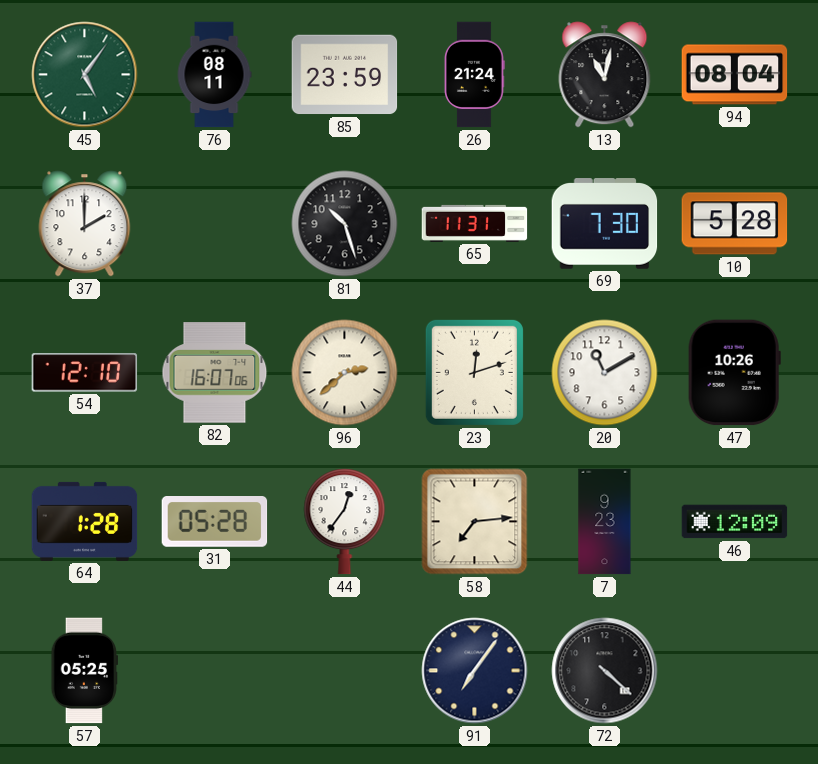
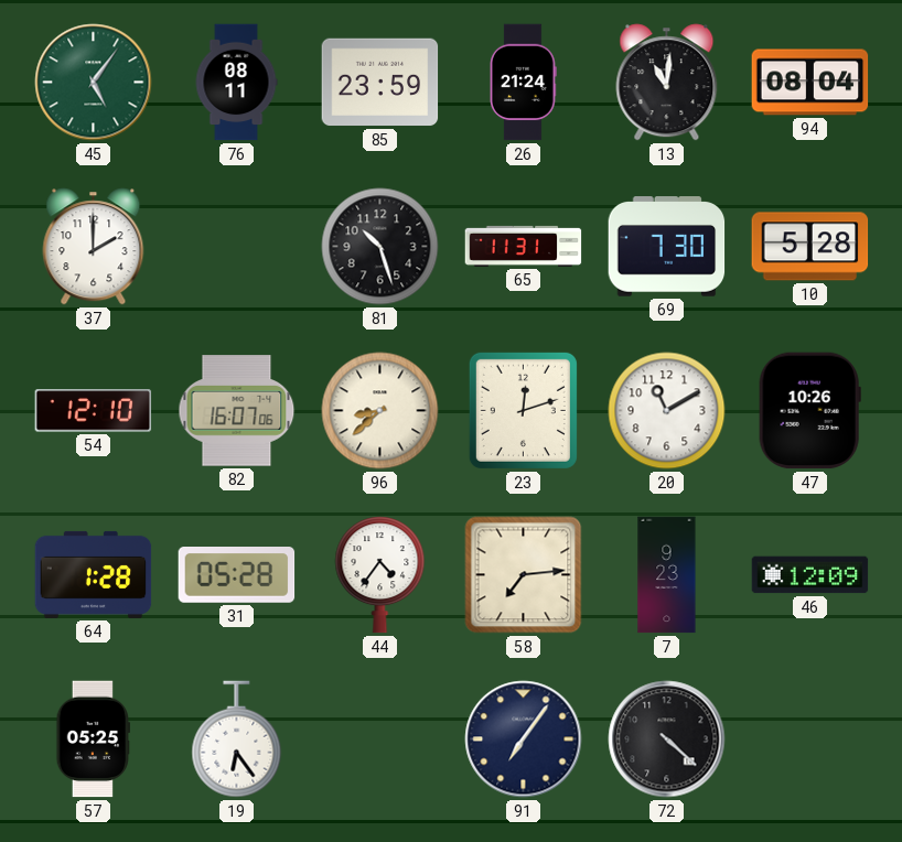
13: 11:02 -> 11:01
96: 2:38 -> 8:38
44: 12:36 -> 4:36
19: none -> 6:24
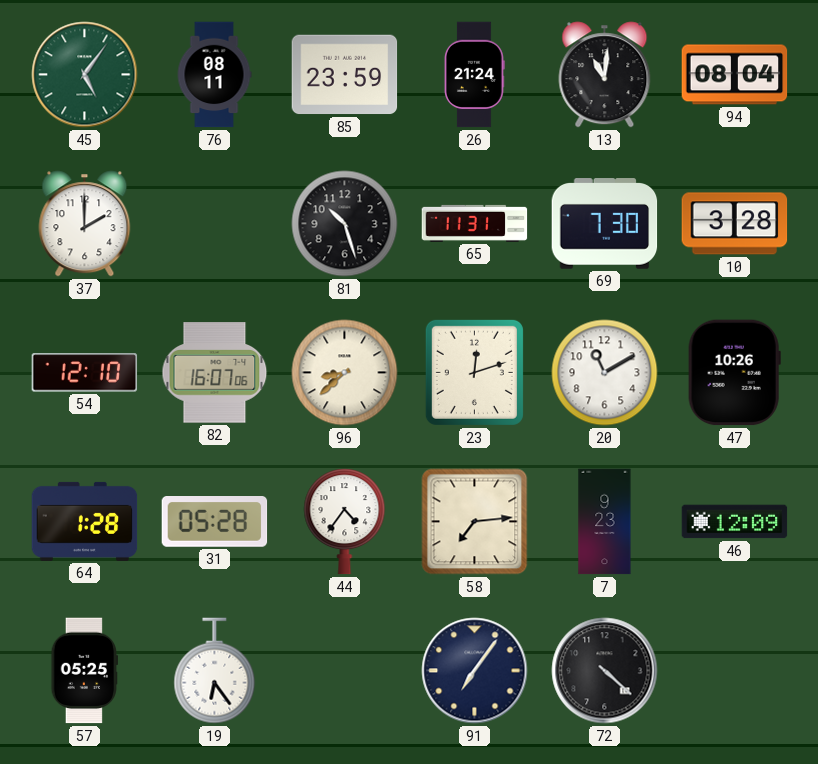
10: 5:28 -> 3:28
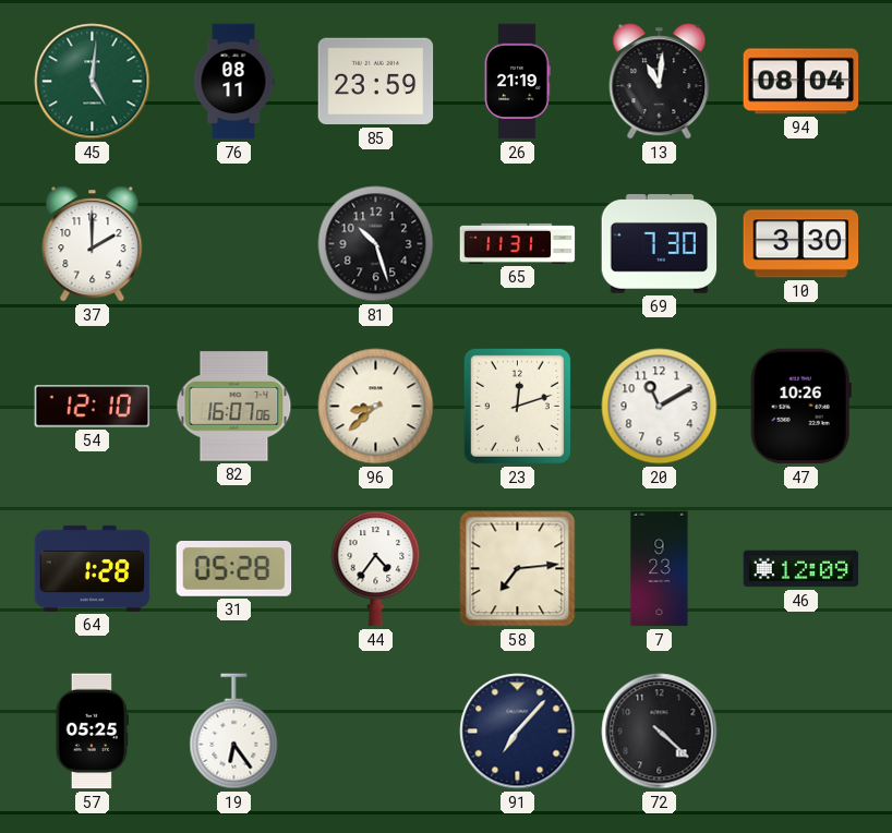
45: 5:06 -> 5:01
26: 21:24 -> 21:19
10: 3:28 -> 3:30
91: 7:06 -> 7:07
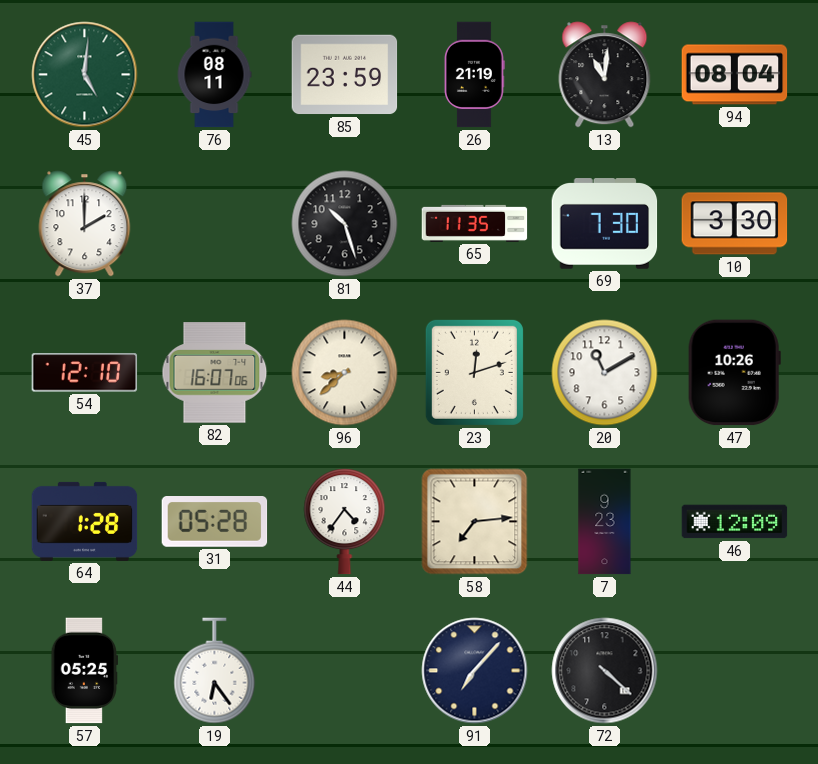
65: 11:31 -> 11:35
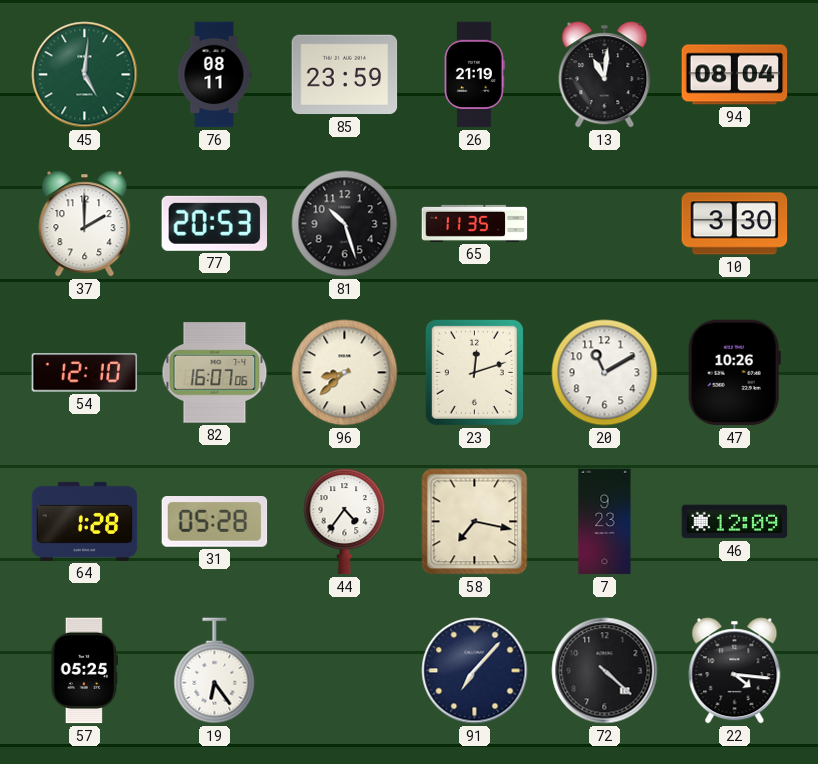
77: none -> 20:53
69: 7:30 -> none
58: 7:14 -> 7:17
22: none -> 4:16
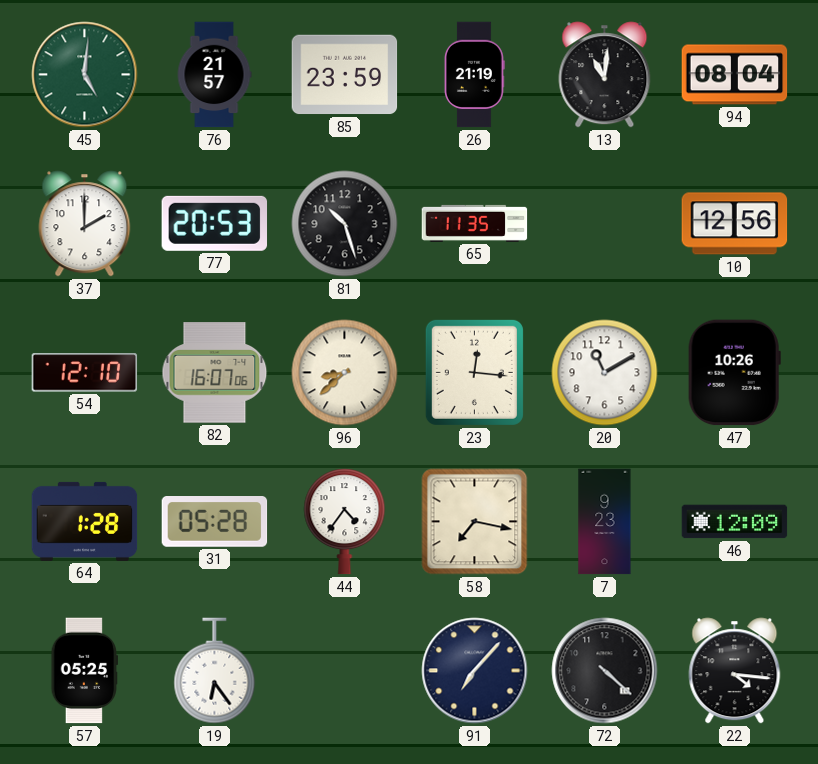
76: 08:11 -> 21:57
10: 3:30 -> 12:56
23: 12:12 -> 12:16
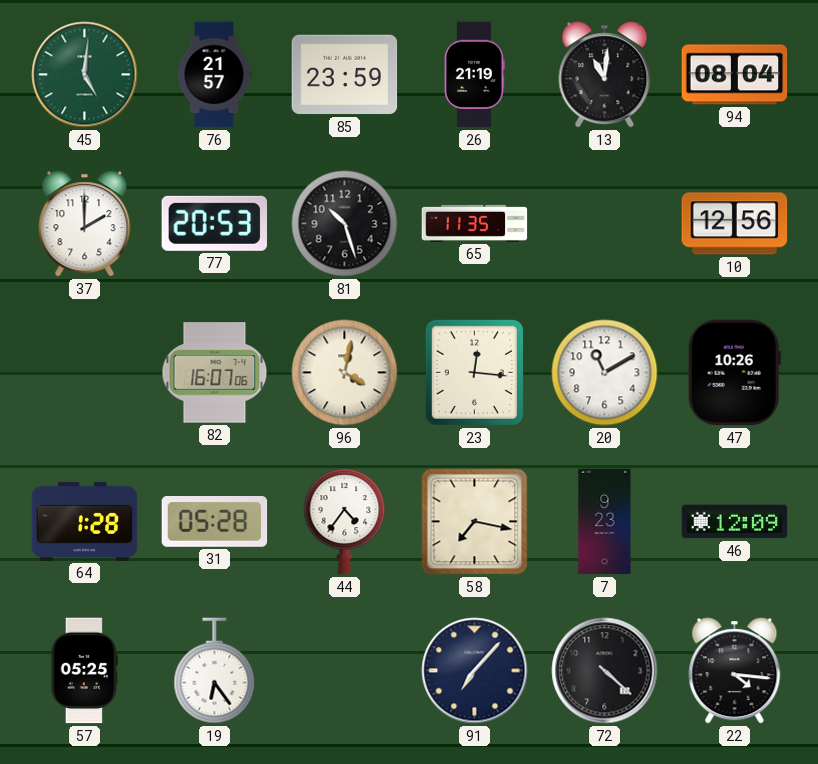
54: 12:10 -> none
96: 8:38 -> 4:02
